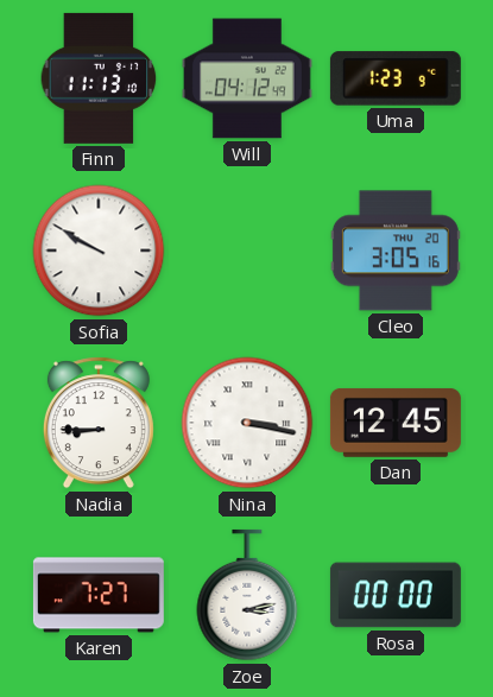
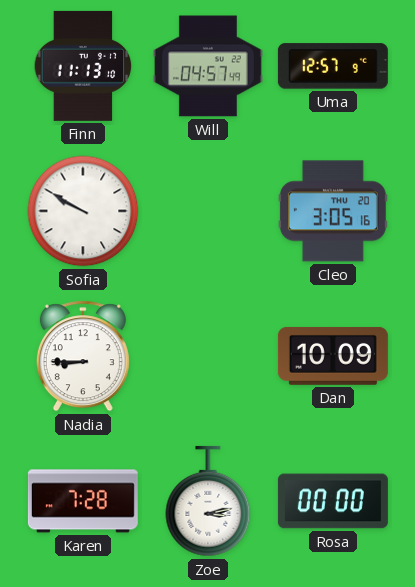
Will: 04:12 -> 04:57
Uma: 1:23 -> 12:57
Nina: 3:17 -> none
Dan: 12:45 -> 10:09
Karen: 7:27 -> 7:28
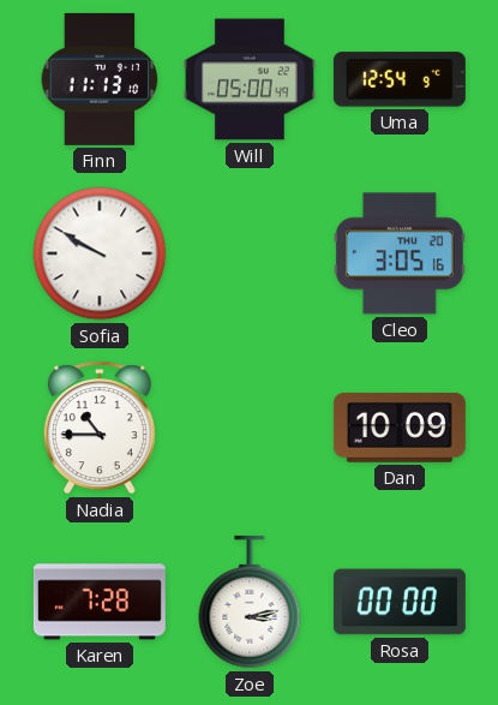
Will: 04:57 -> 05:00
Uma: 12:57 -> 12:54
Nadia: 8:45 -> 10:45
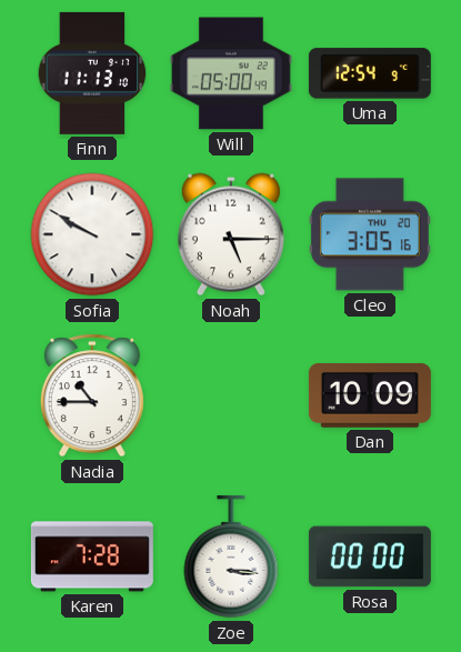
Noah: none -> 5:15
Zoe: 3:13 -> 3:16
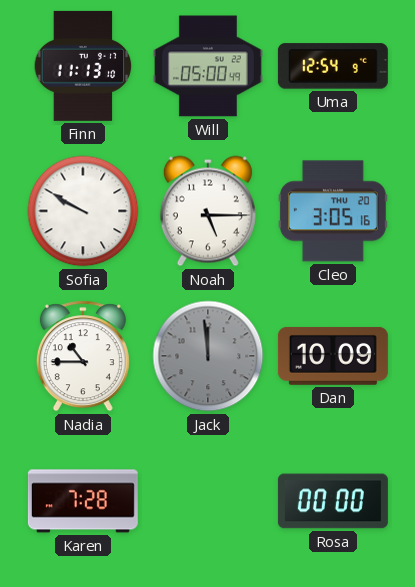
Jack: none -> 11:59
Zoe: 3:16 -> none
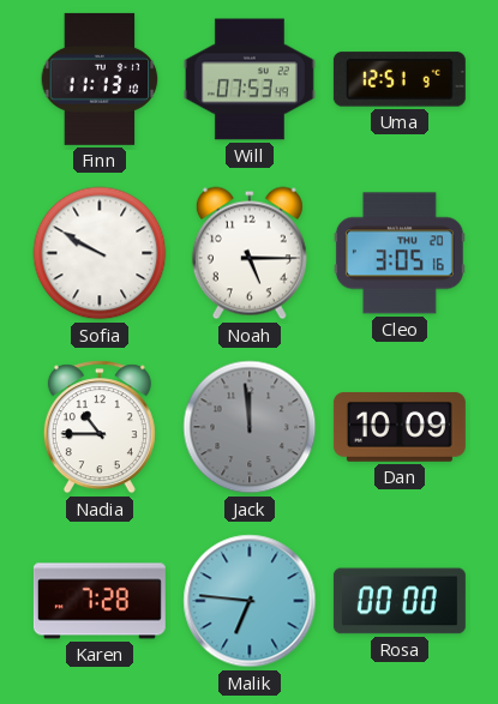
Will: 05:00 -> 07:53
Uma: 12:54 -> 12:51
Malik: none -> 6:46
